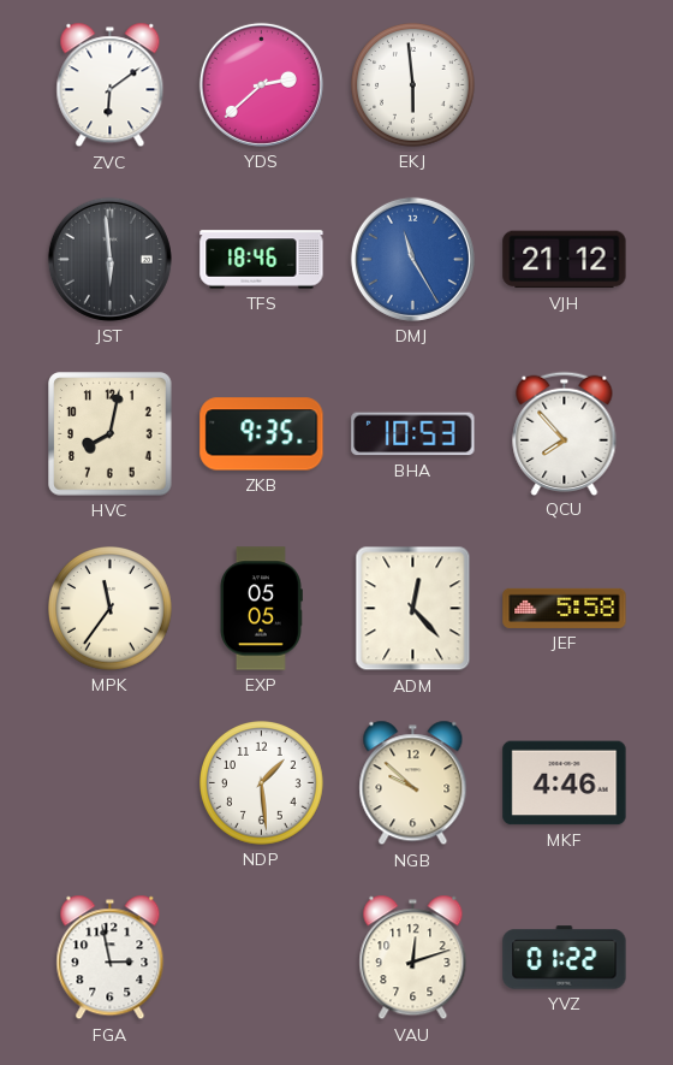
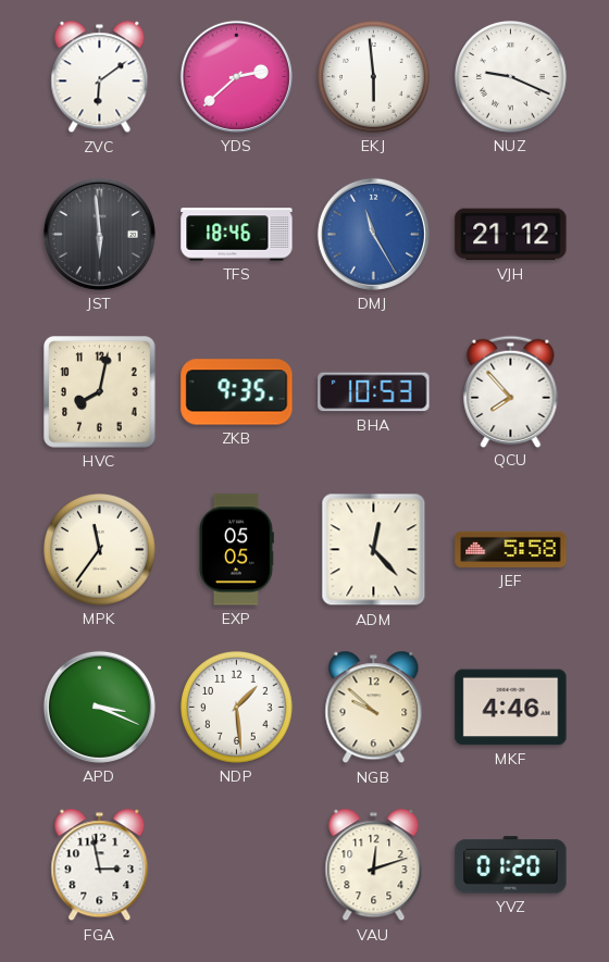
NUZ: none -> 9:19
APD: none -> 3:19
YVZ: 01:22 -> 01:20
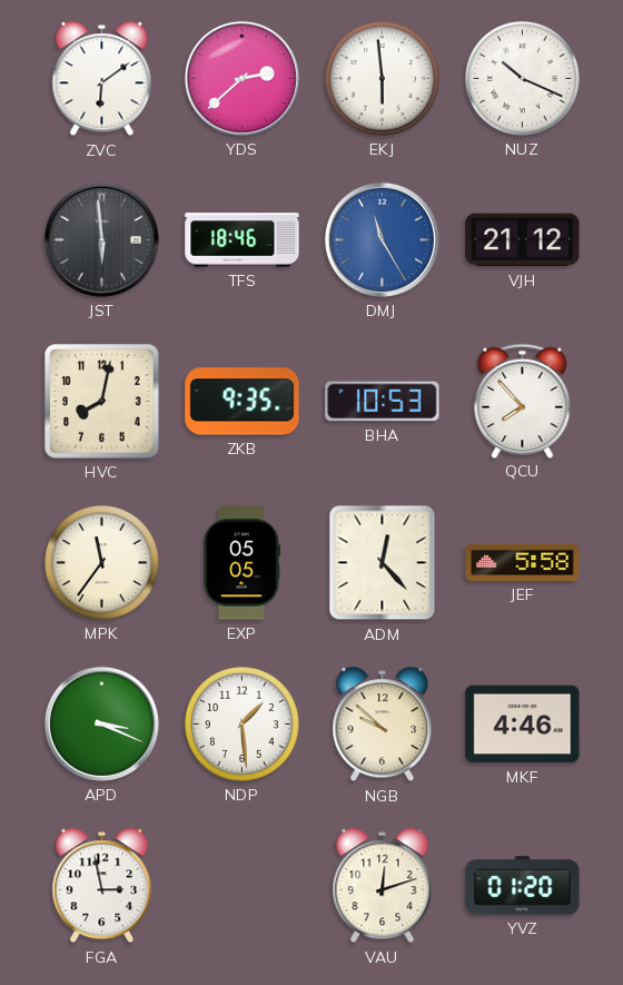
NUZ: 9:19 -> 10:19
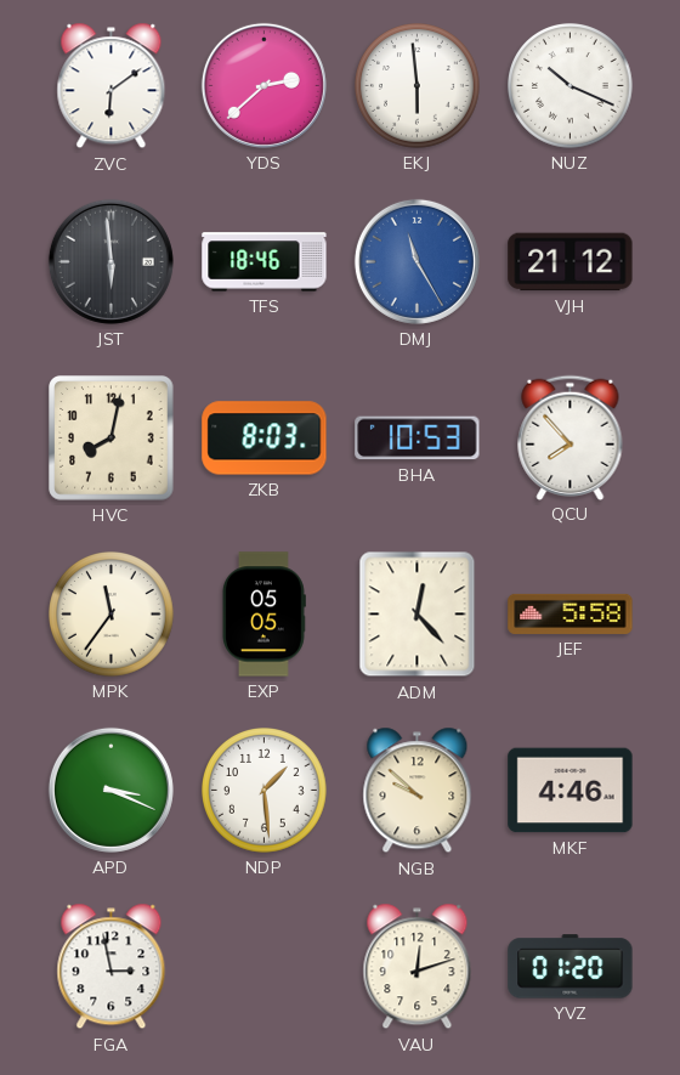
ZKB: 9:35 -> 8:03
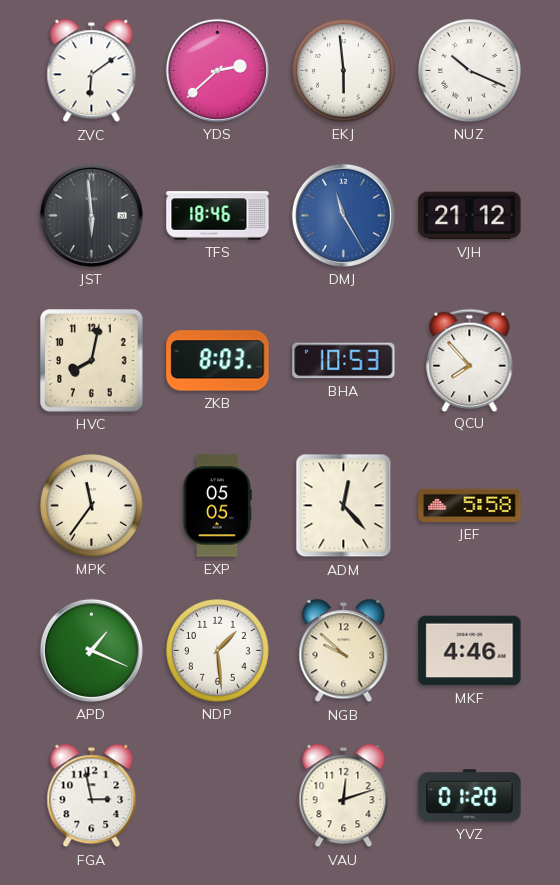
APD: 3:19 -> 1:19
